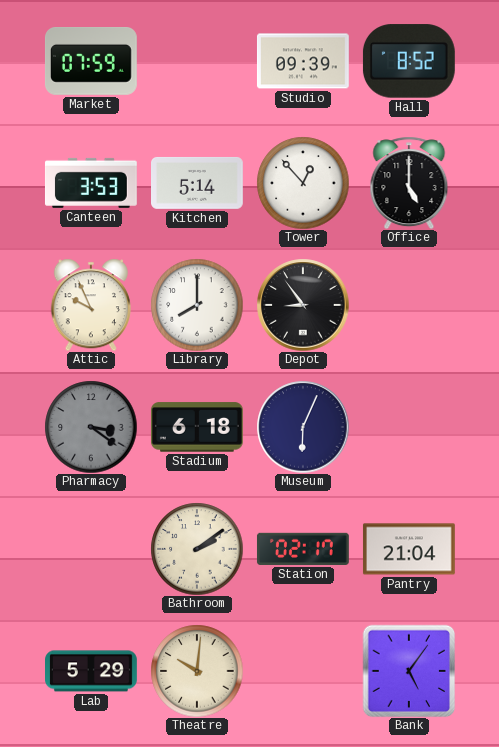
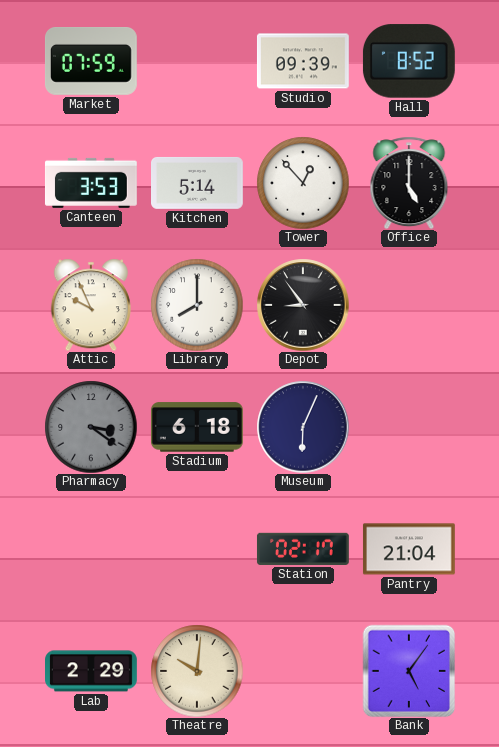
Bathroom: 2:09 -> none
Lab: 5:29 -> 2:29
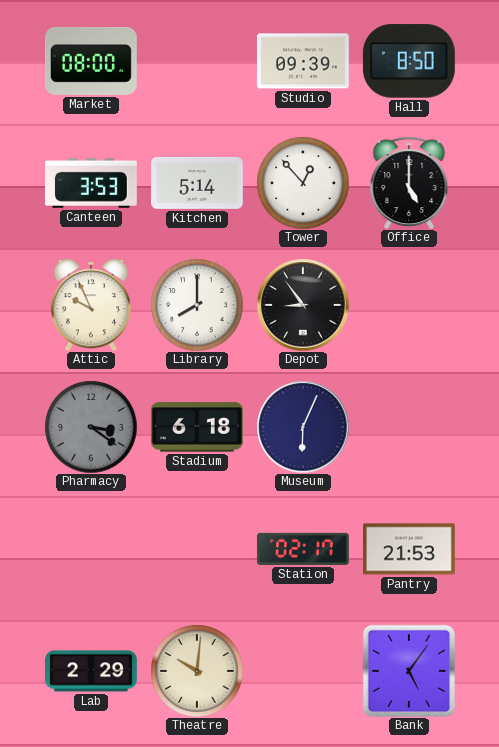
Market: 07:59 -> 08:00
Hall: 8:52 -> 8:50
Pantry: 21:04 -> 21:53
